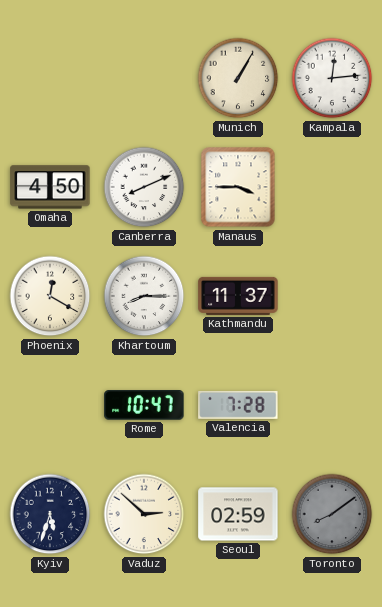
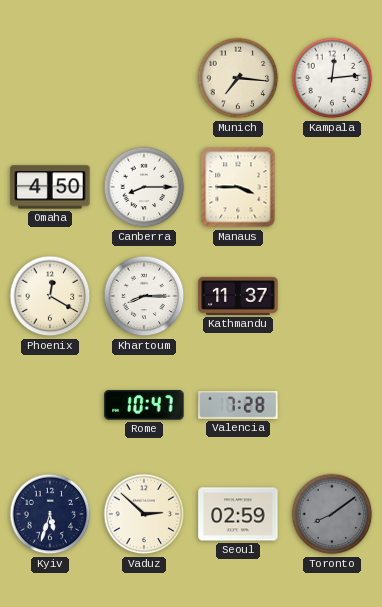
Munich: 1:05 -> 7:16
Canberra: 8:11 -> 8:15
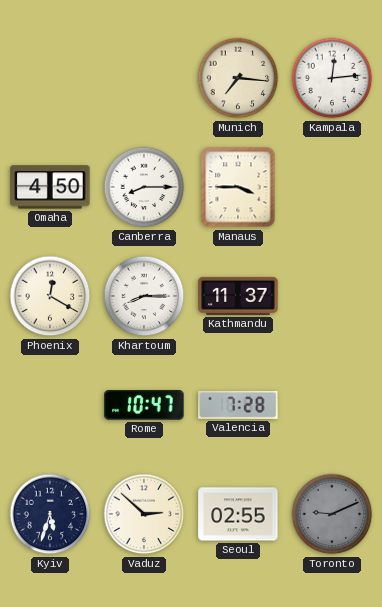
Seoul: 02:59 -> 02:55
Toronto: 8:09 -> 9:11
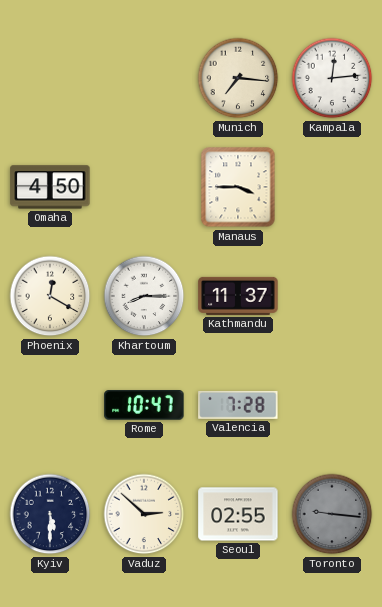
Canberra: 8:15 -> none
Kyiv: 5:33 -> 5:30
Toronto: 9:11 -> 9:16
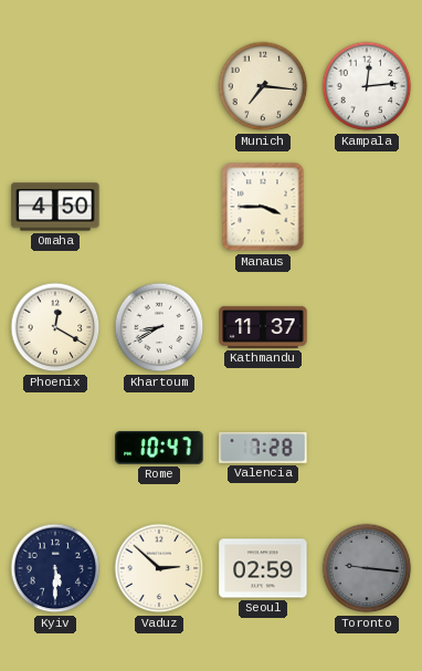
Khartoum: 8:15 -> 8:40
Seoul: 02:55 -> 02:59
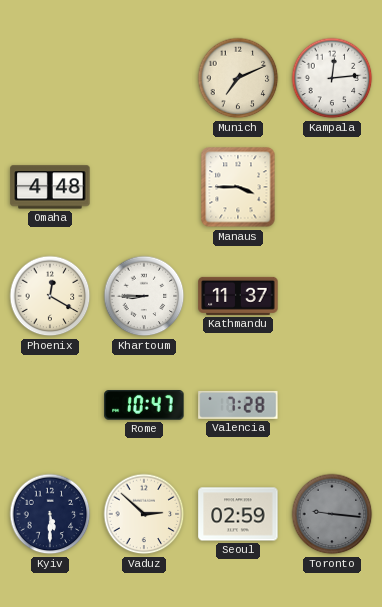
Munich: 7:16 -> 7:11
Omaha: 4:50 -> 4:48
Khartoum: 8:40 -> 8:45
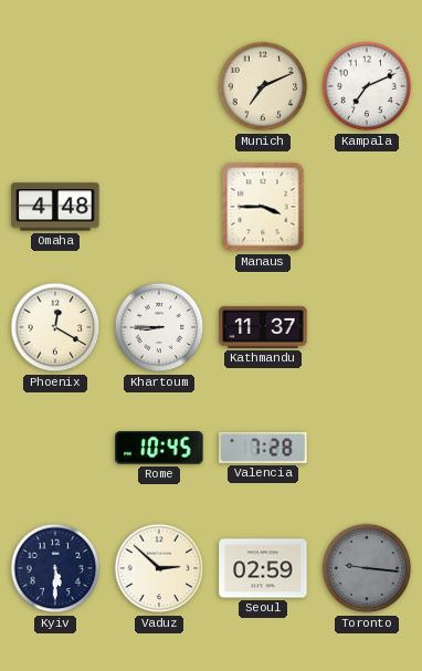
Kampala: 12:14 -> 7:11
Rome: 10:47 -> 10:45
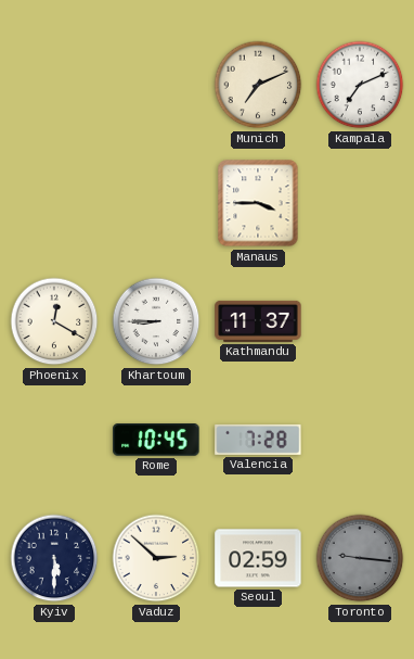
Omaha: 4:48 -> none
